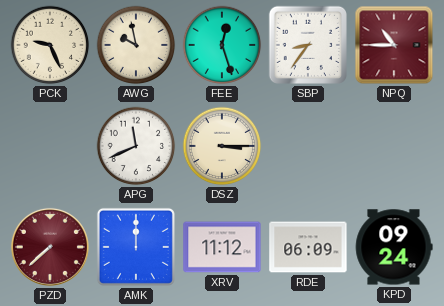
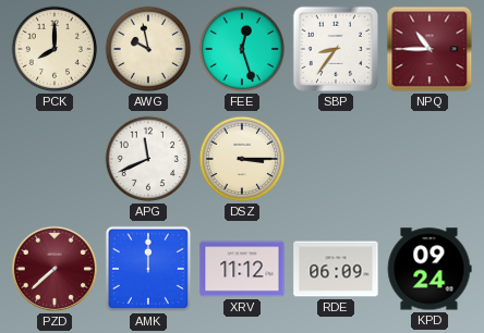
PCK: 9:26 -> 8:00
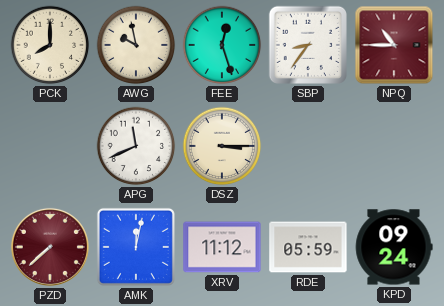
AMK: 12:00 -> 12:02
RDE: 06:09 -> 05:59
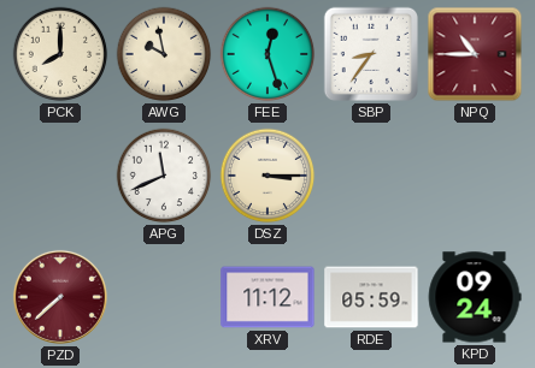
AMK: 12:02 -> none
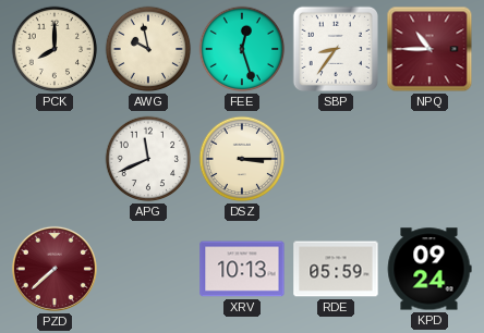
XRV: 11:12 -> 10:13
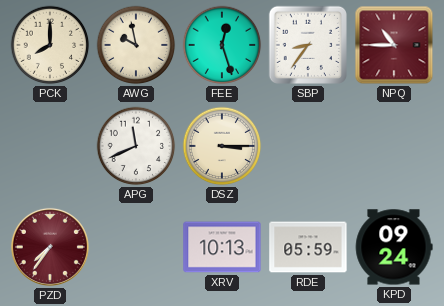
PZD: 7:38 -> 7:36
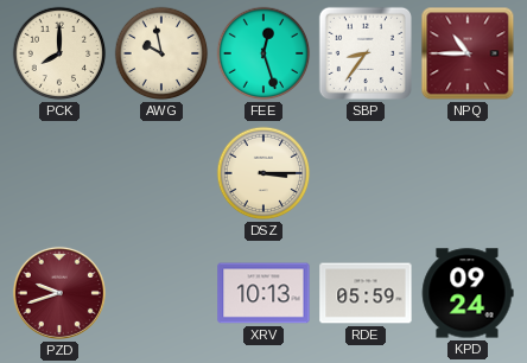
APG: 11:41 -> none
PZD: 7:36 -> 9:42
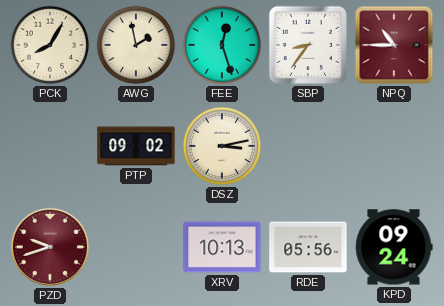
PCK: 8:00 -> 8:05
AWG: 9:58 -> 1:58
PTP: none -> 09:02
DSZ: 3:15 -> 3:13
RDE: 05:59 -> 05:56
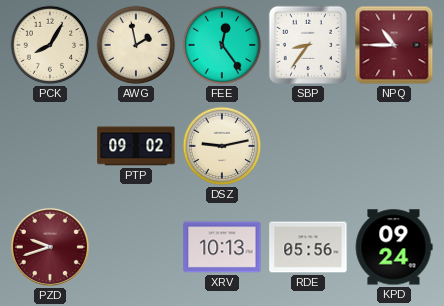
FEE: 12:27 -> 12:24
DSZ: 3:13 -> 9:13
